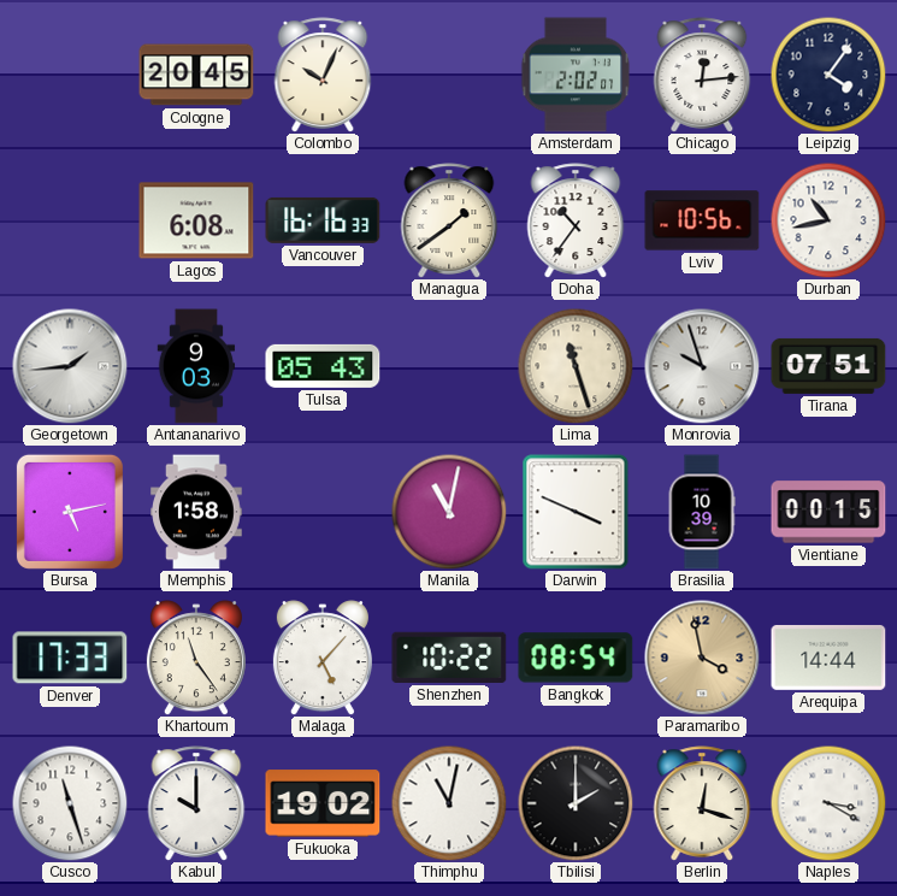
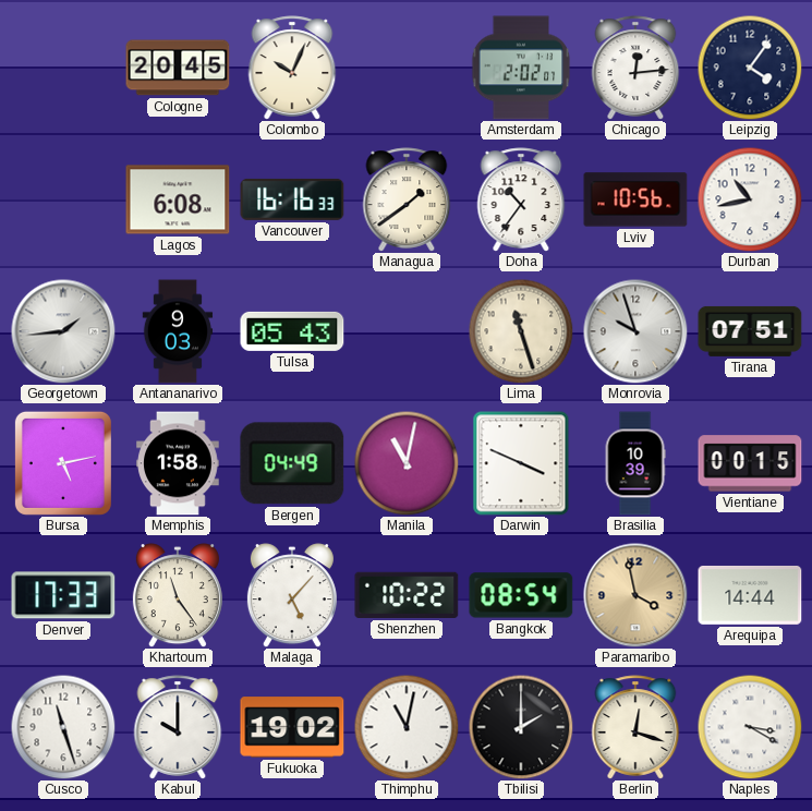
Bergen: none -> 04:49
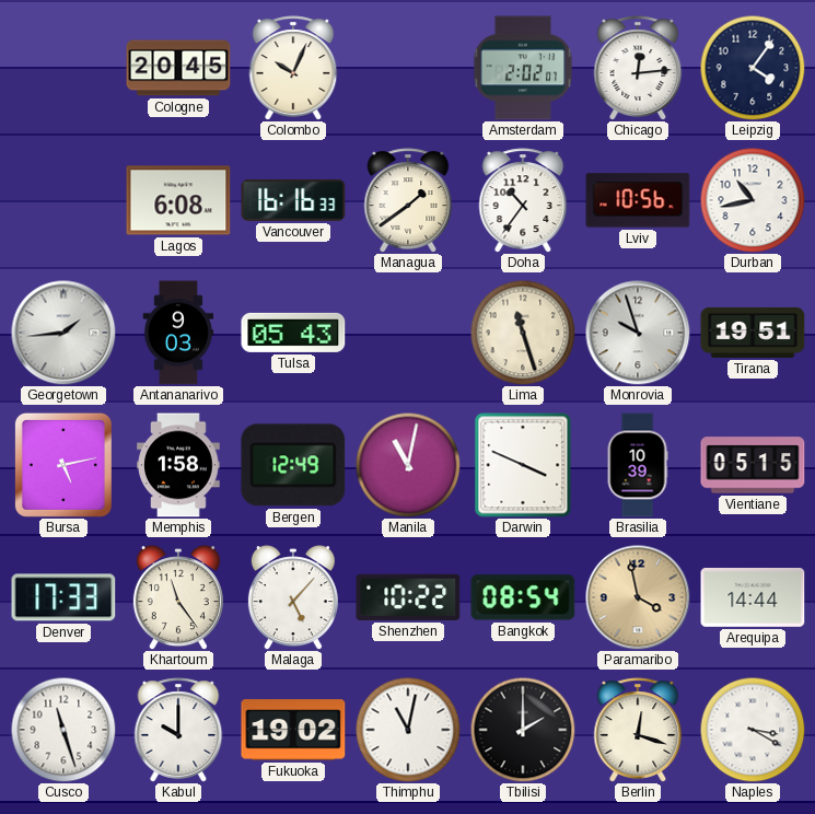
Tirana: 07:51 -> 19:51
Bergen: 04:49 -> 12:49
Vientiane: 00:15 -> 05:15
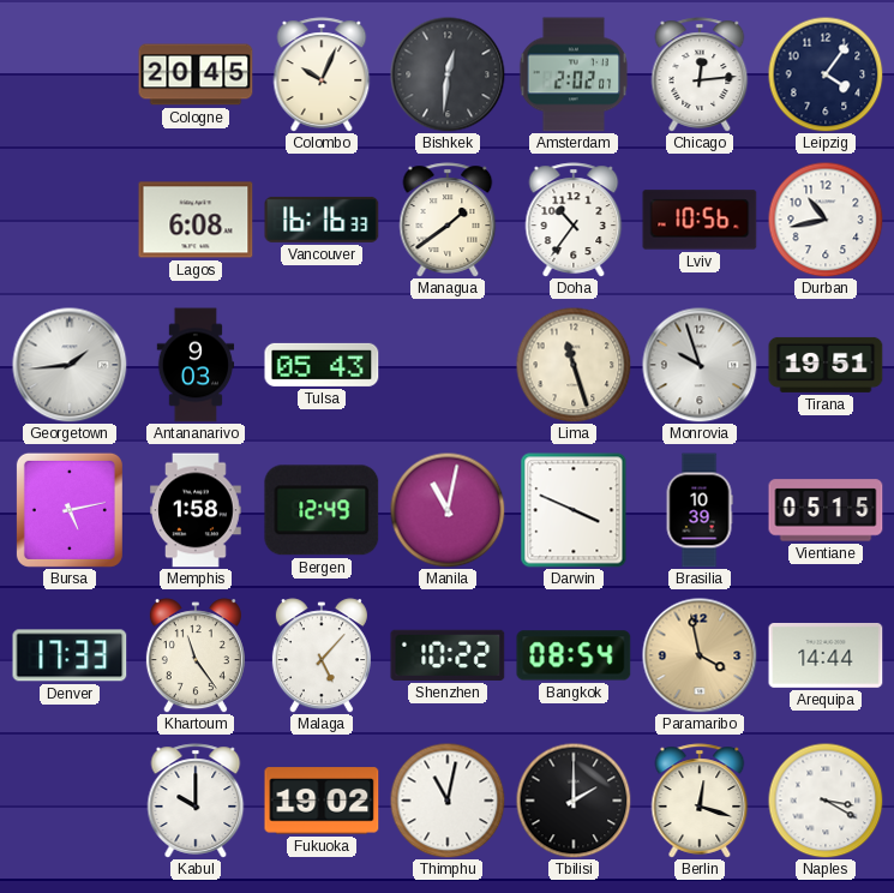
Bishkek: none -> 12:31
Cusco: 11:27 -> none
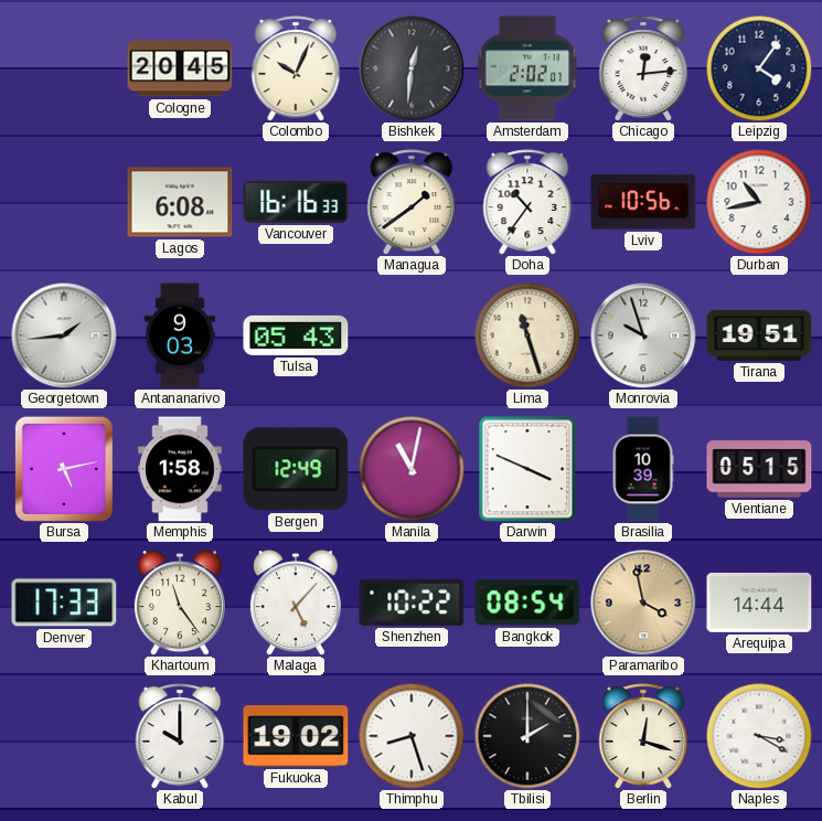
Thimphu: 11:02 -> 8:27
